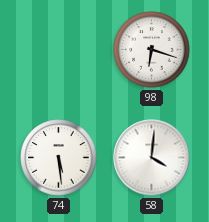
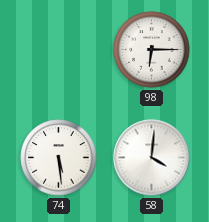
98: 6:18 -> 6:15
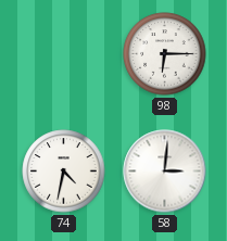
74: 5:29 -> 4:32
58: 4:01 -> 3:01
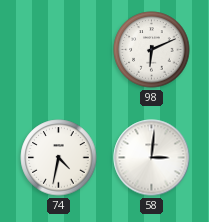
98: 6:15 -> 6:11
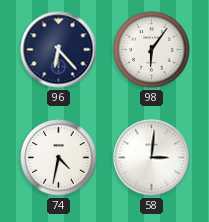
96: none -> 6:23
98: 6:11 -> 6:06
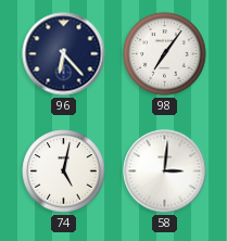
98: 6:06 -> 7:06
74: 4:32 -> 5:02
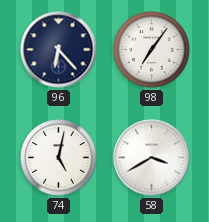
58: 3:01 -> 3:40
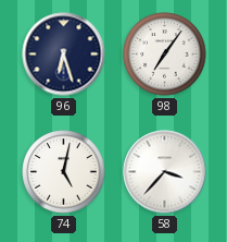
96: 6:23 -> 6:27
58: 3:40 -> 3:37
